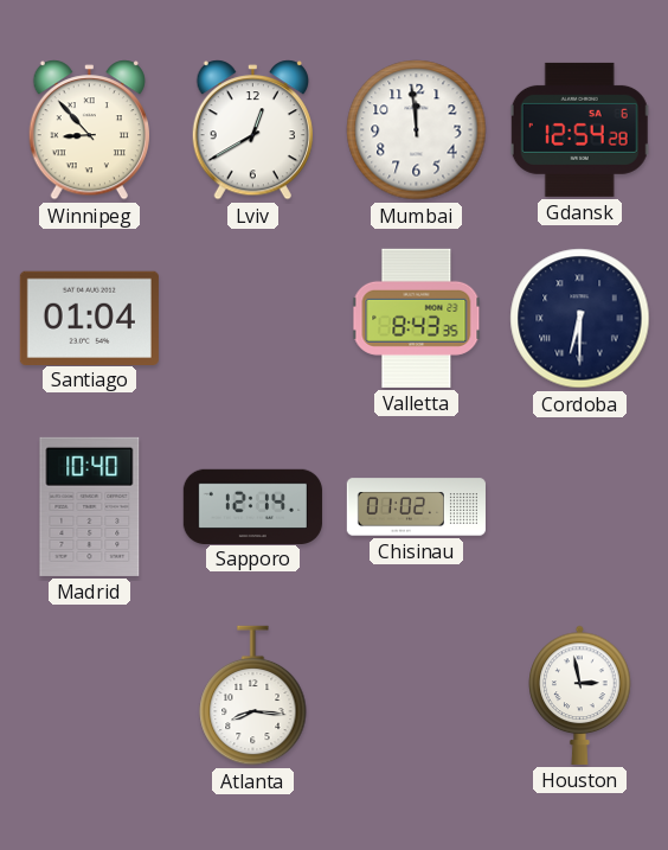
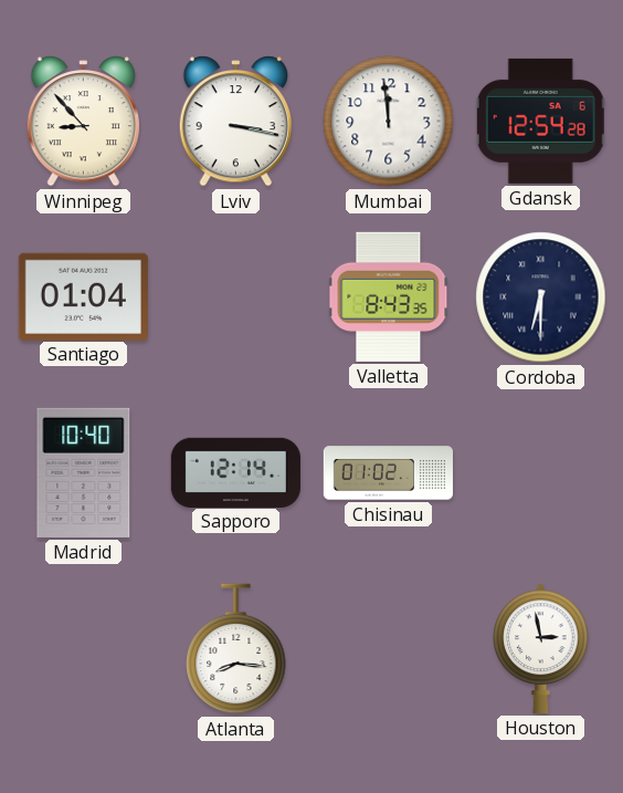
Lviv: 12:40 -> 3:17
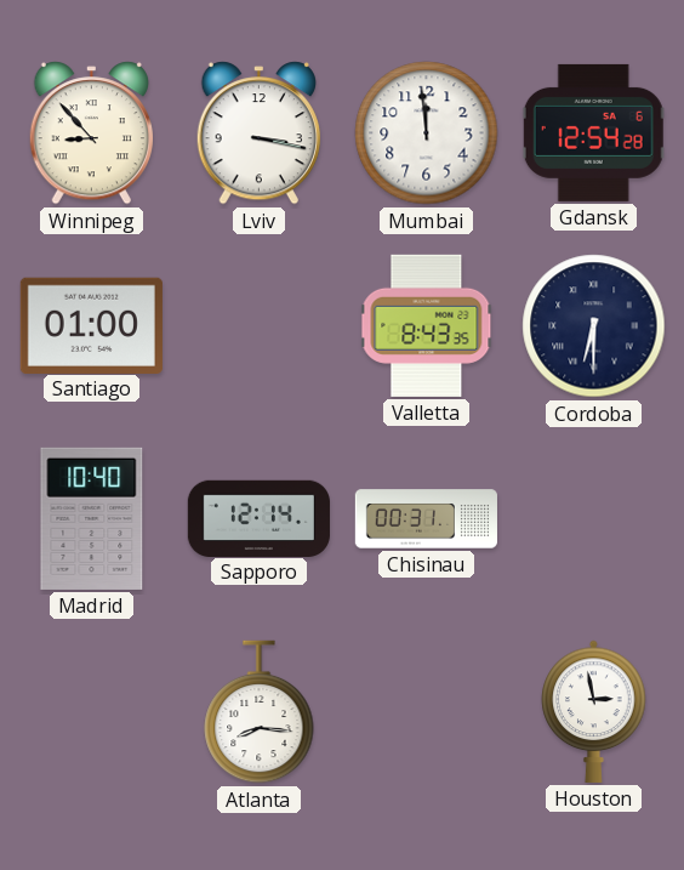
Santiago: 01:04 -> 01:00
Chisinau: 01:02 -> 00:31
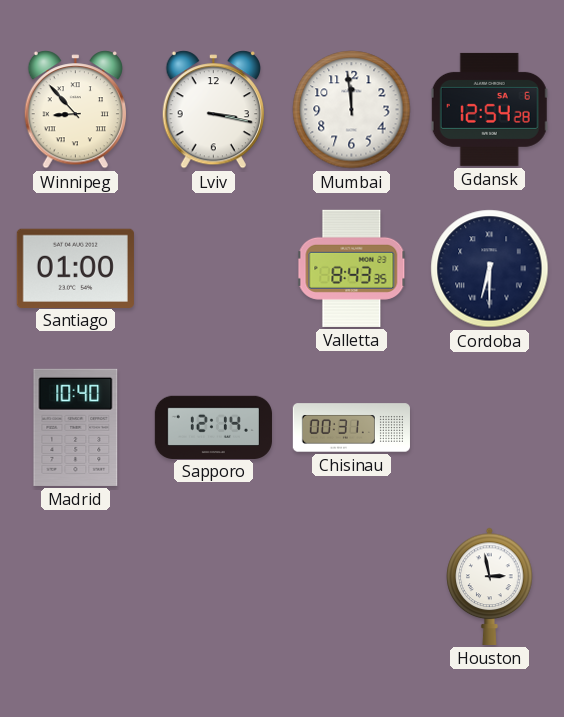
Atlanta: 8:16 -> none
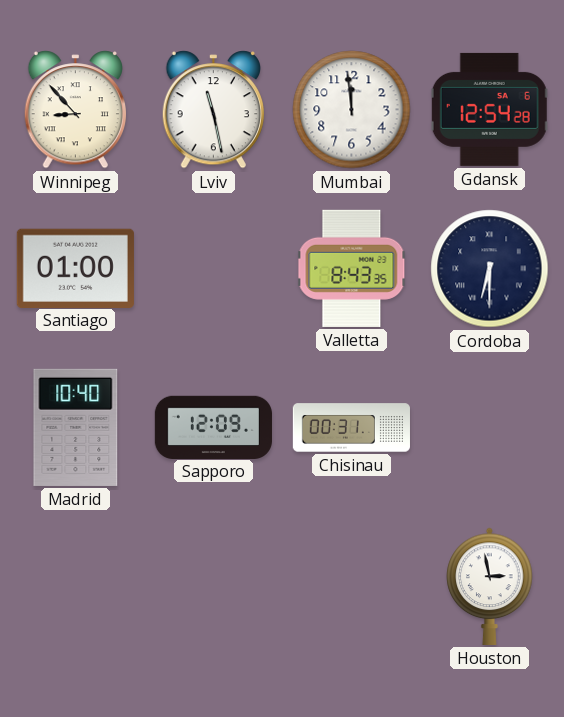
Lviv: 3:17 -> 11:28
Sapporo: 12:14 -> 12:09
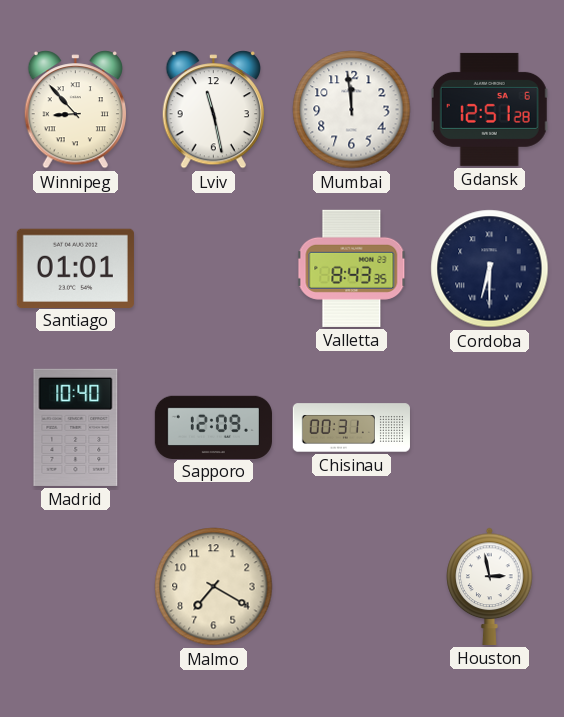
Gdansk: 12:54 -> 12:51
Santiago: 01:00 -> 01:01
Malmo: none -> 7:20
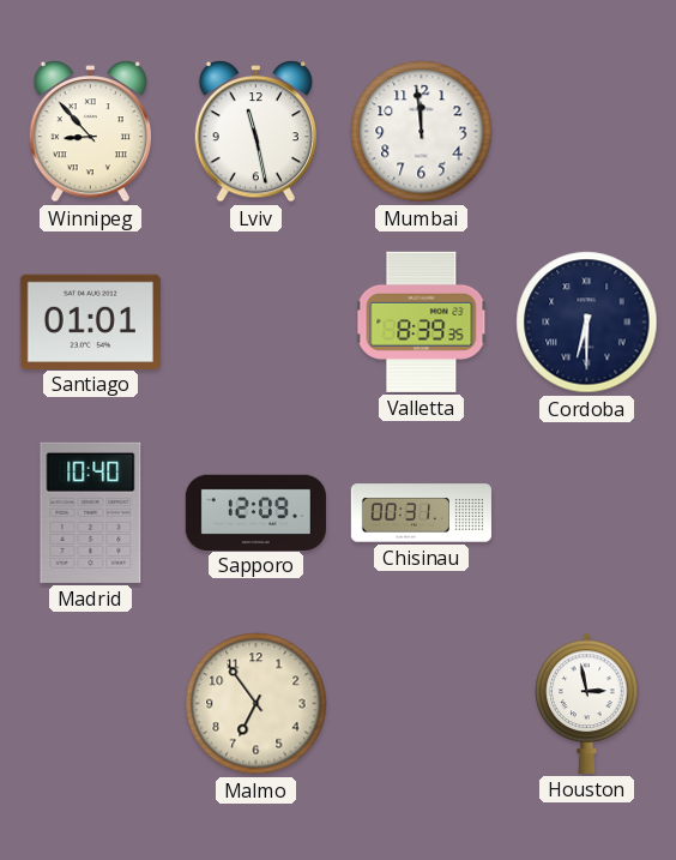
Gdansk: 12:51 -> none
Valletta: 8:43 -> 8:39
Malmo: 7:20 -> 6:54
